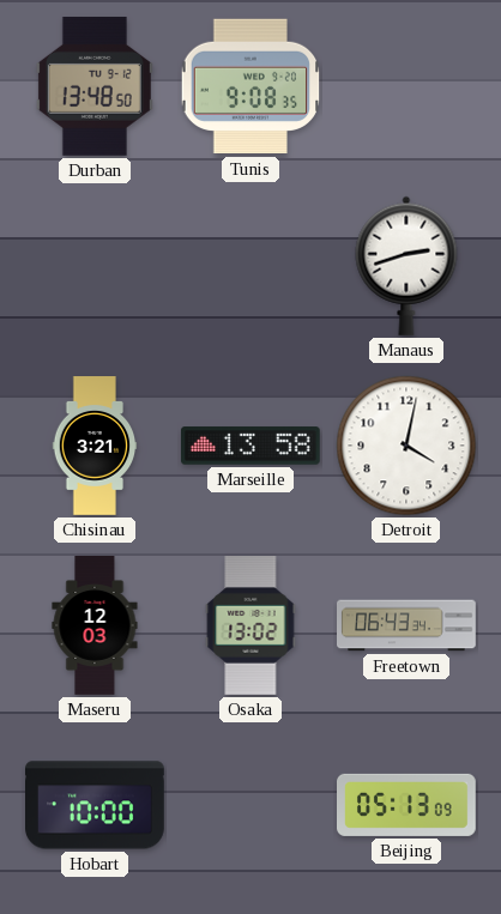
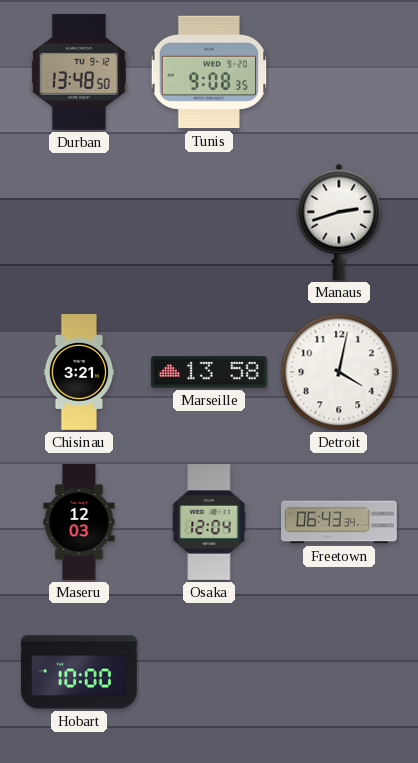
Osaka: 13:02 -> 12:04
Beijing: 05:13 -> none
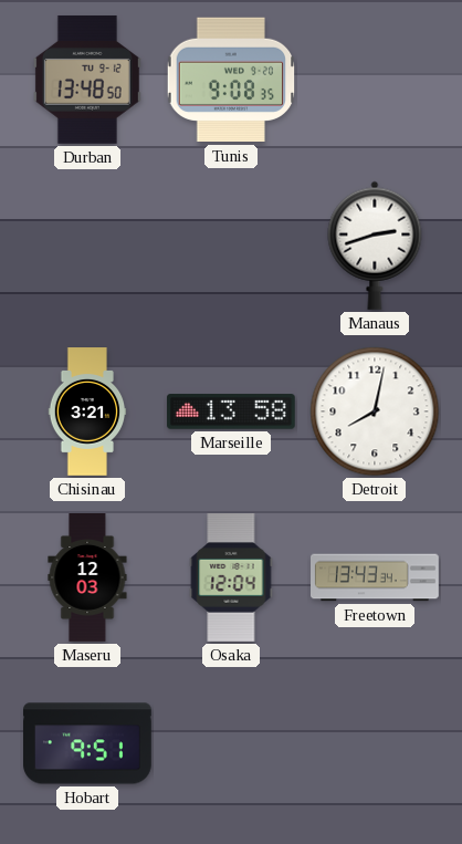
Detroit: 4:02 -> 8:02
Freetown: 06:43 -> 13:43
Hobart: 10:00 -> 9:51
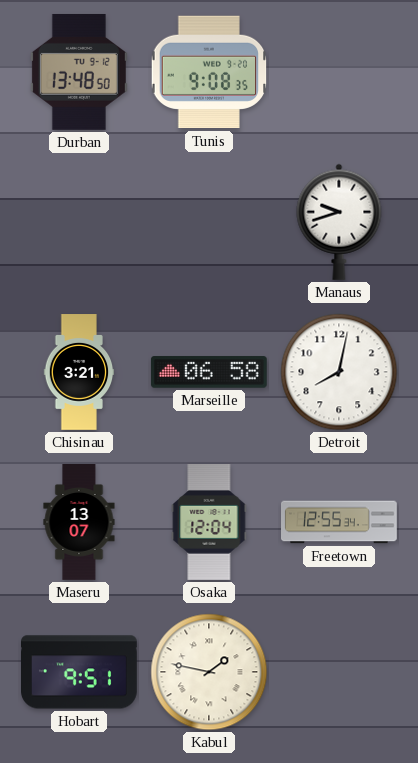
Manaus: 2:42 -> 9:42
Marseille: 13:58 -> 06:58
Maseru: 12:03 -> 13:07
Freetown: 13:43 -> 12:55
Kabul: none -> 1:47
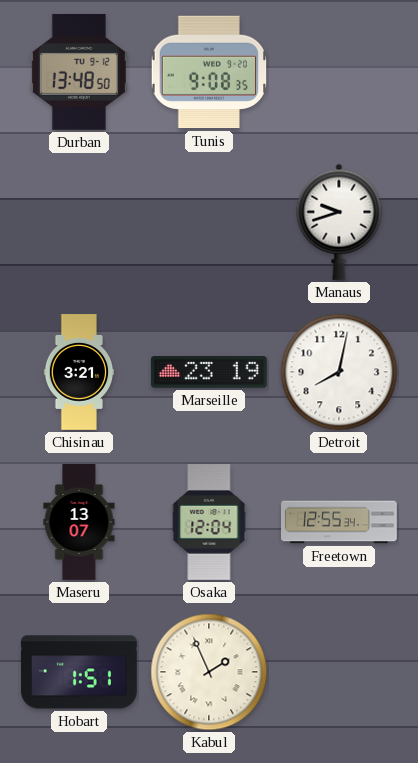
Marseille: 06:58 -> 23:19
Hobart: 9:51 -> 1:51
Kabul: 1:47 -> 1:56
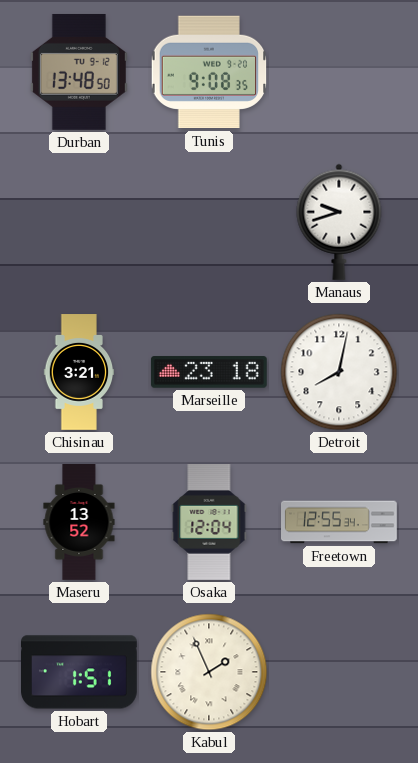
Marseille: 23:19 -> 23:18
Maseru: 13:07 -> 13:52
